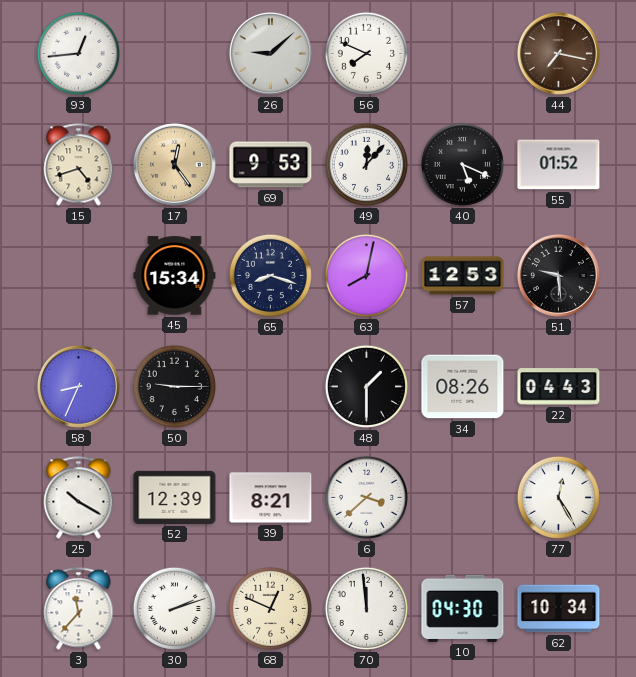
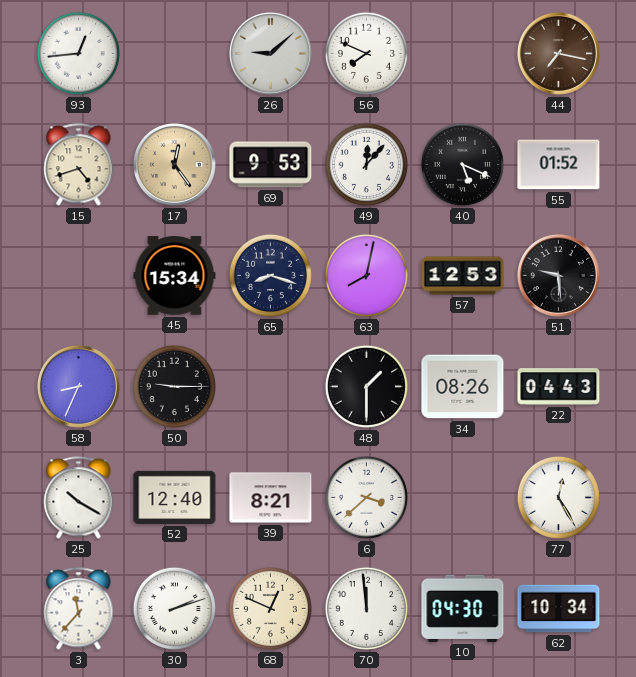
52: 12:39 -> 12:40
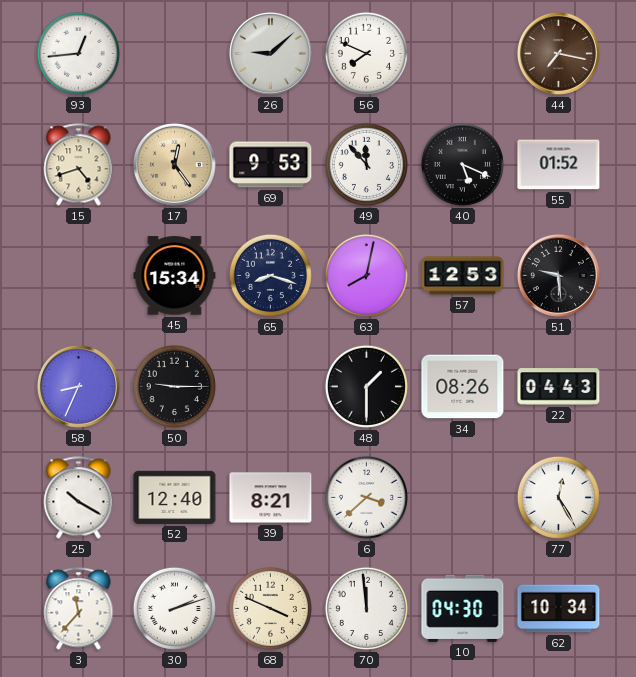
49: 12:07 -> 11:53
68: 12:49 -> 3:49
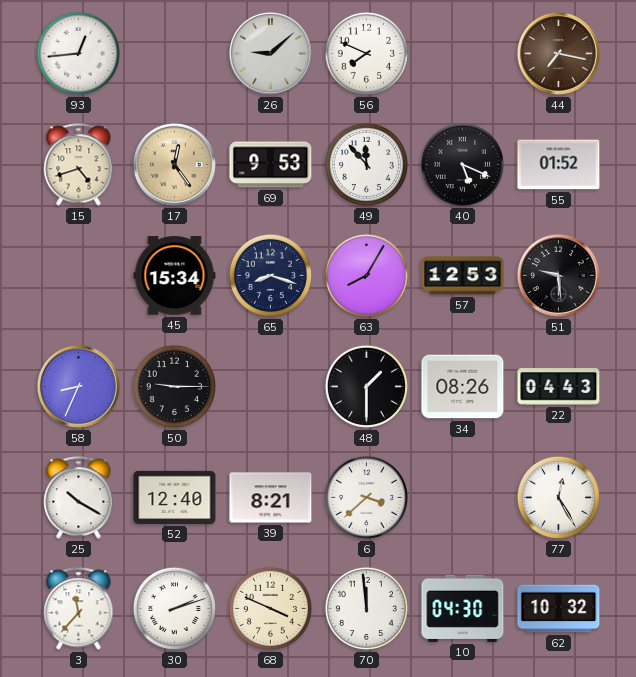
63: 8:02 -> 8:05
62: 10:34 -> 10:32
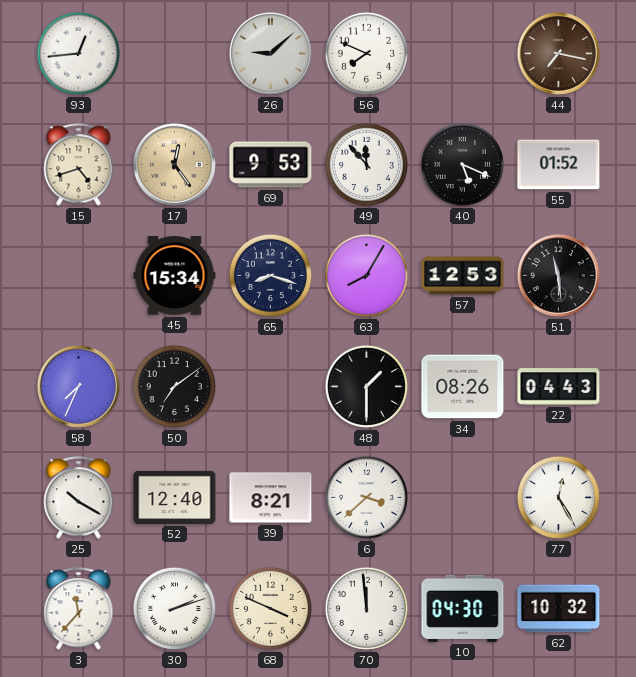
51: 9:29 -> 11:29
58: 8:34 -> 7:34
50: 9:15 -> 7:09
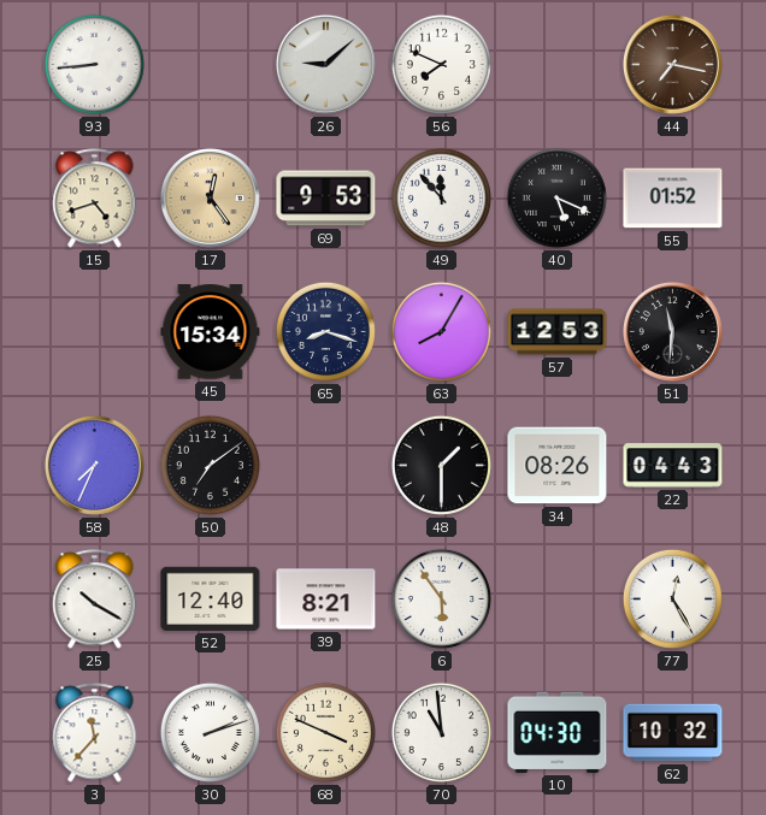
93: 12:44 -> 8:44
51: 11:29 -> 11:31
6: 3:38 -> 5:54
70: 11:59 -> 10:59
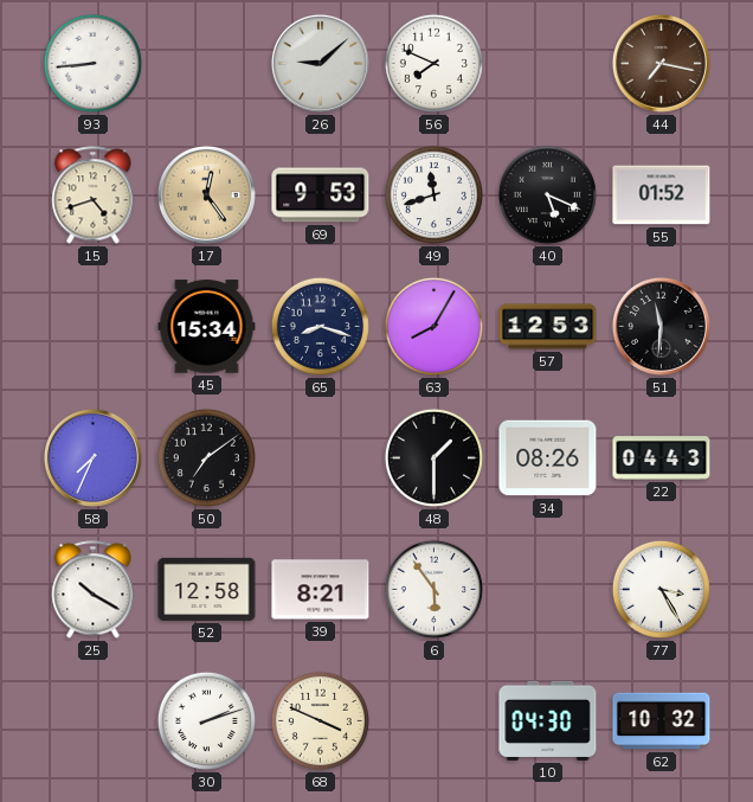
49: 11:53 -> 11:42
52: 12:40 -> 12:58
77: 12:25 -> 3:25
3: 11:37 -> none
70: 10:59 -> none
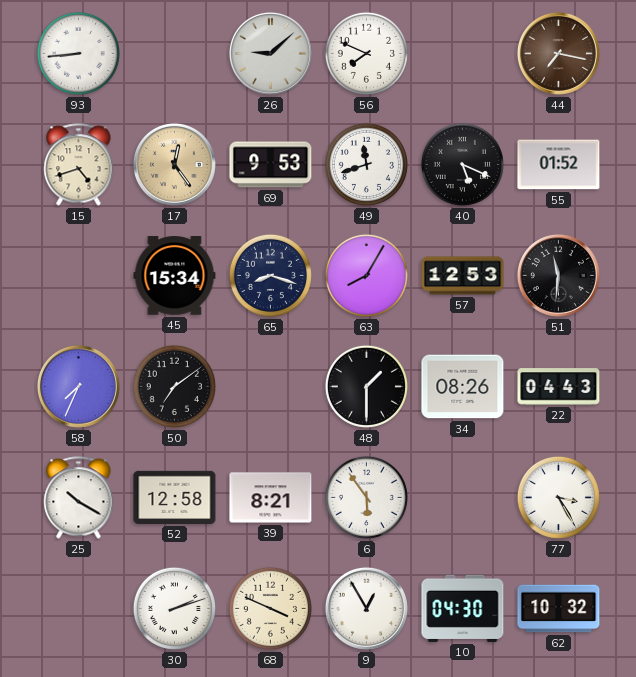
9: none -> 12:55
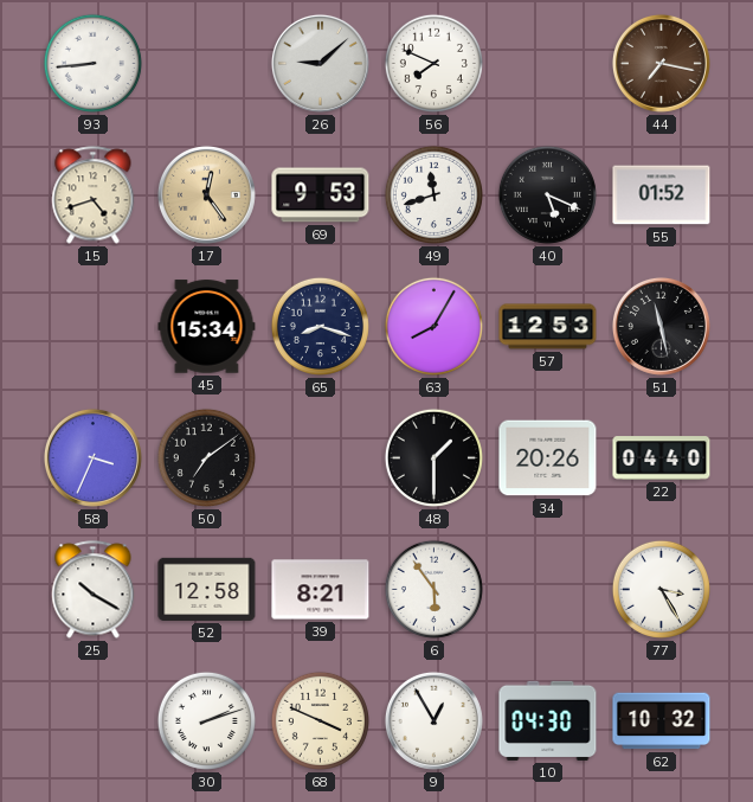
51: 11:31 -> 11:28
58: 7:34 -> 3:34
34: 08:26 -> 20:26
22: 04:43 -> 04:40
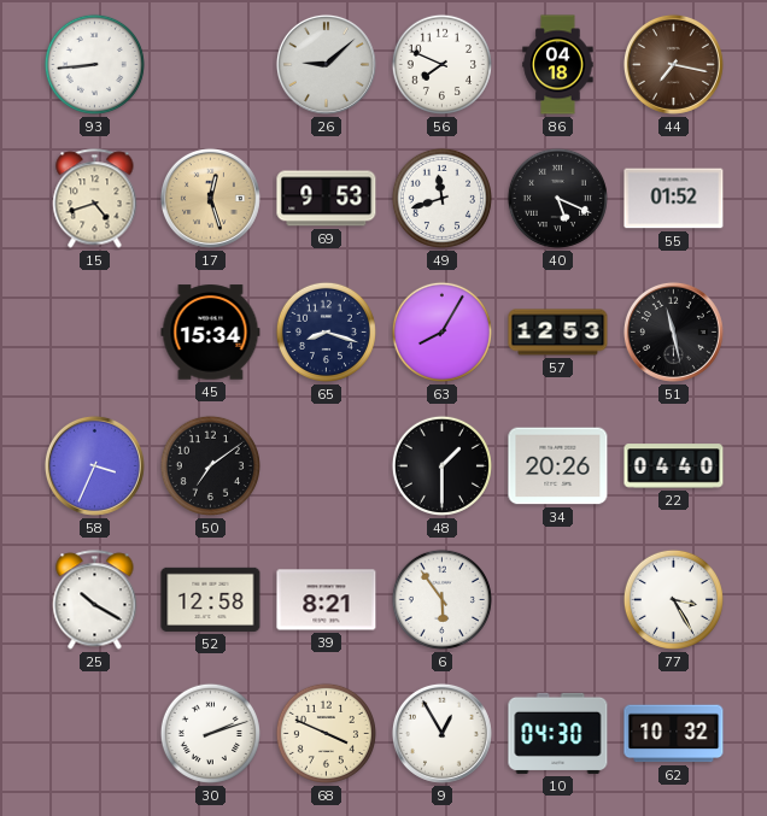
86: none -> 04:18
17: 12:24 -> 12:27
